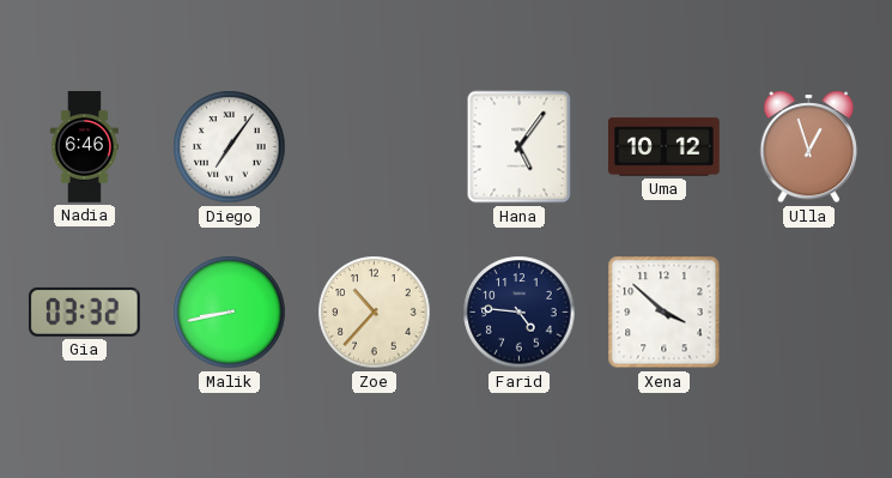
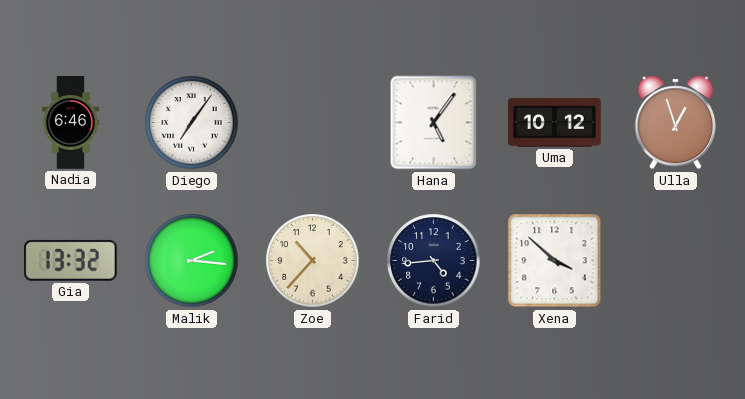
Gia: 03:32 -> 13:32
Malik: 8:43 -> 2:16
Farid: 4:46 -> 4:44
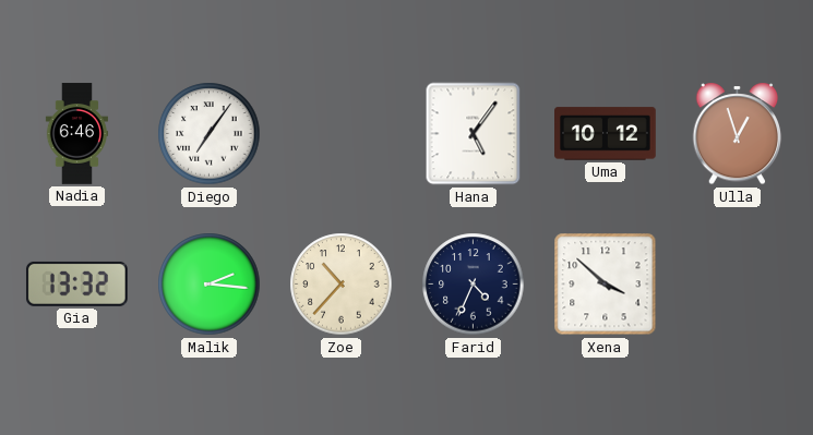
Farid: 4:44 -> 4:34
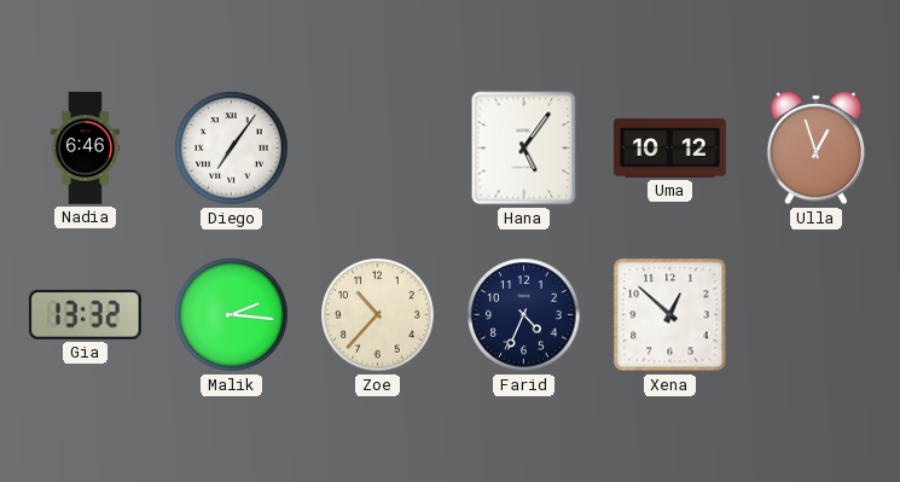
Xena: 3:52 -> 12:52
